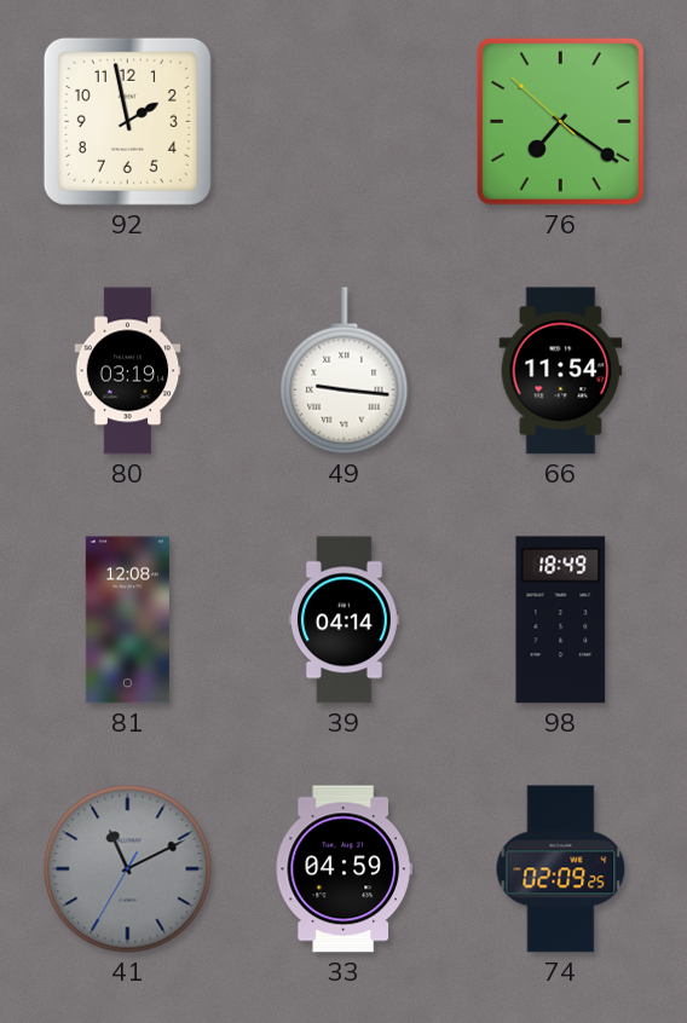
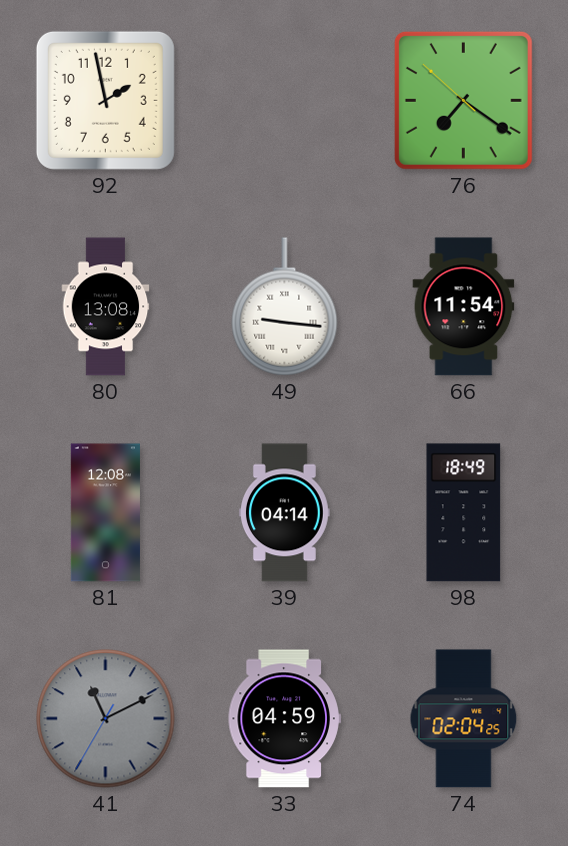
80: 03:19 -> 13:08
74: 02:09 -> 02:04
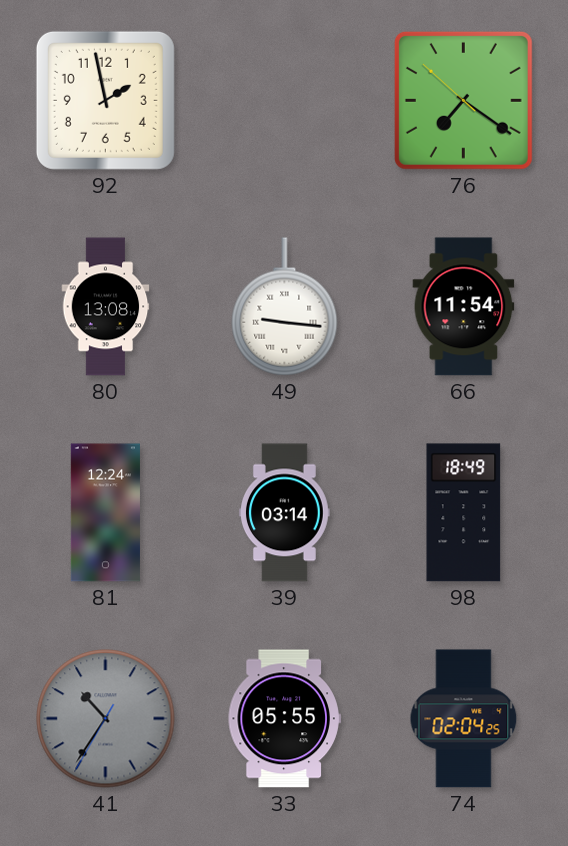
81: 12:08 -> 12:24
39: 04:14 -> 03:14
41: 11:10 -> 10:35
33: 04:59 -> 05:55
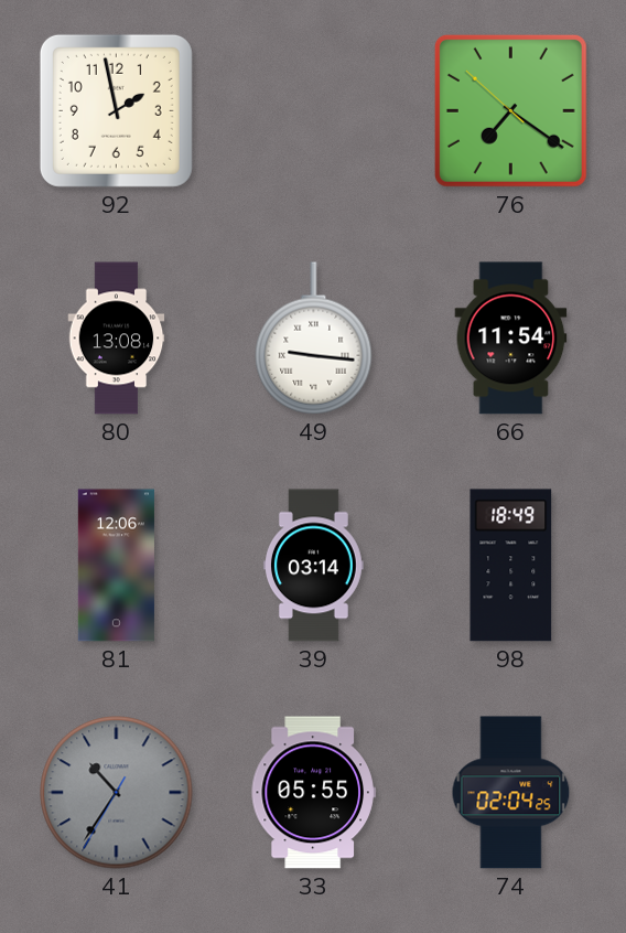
81: 12:24 -> 12:06
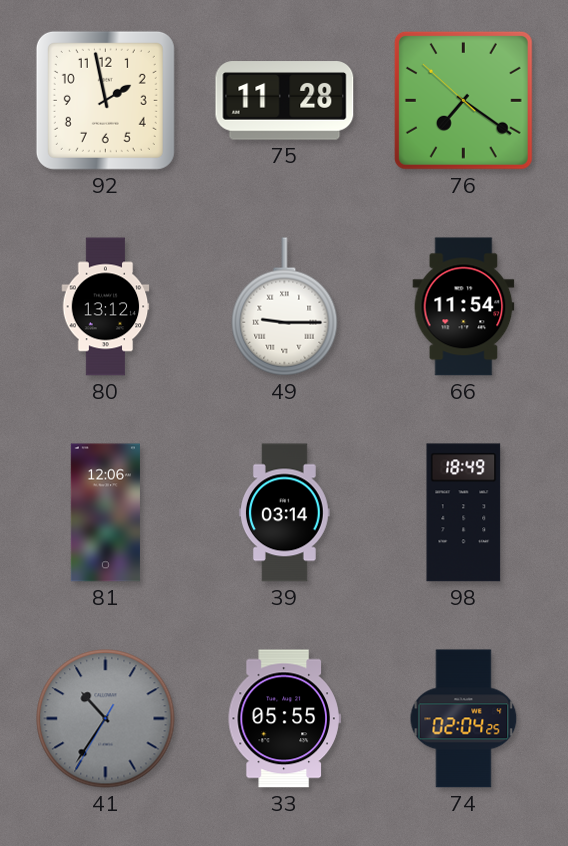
75: none -> 11:28
80: 13:08 -> 13:12
49: 9:16 -> 9:15
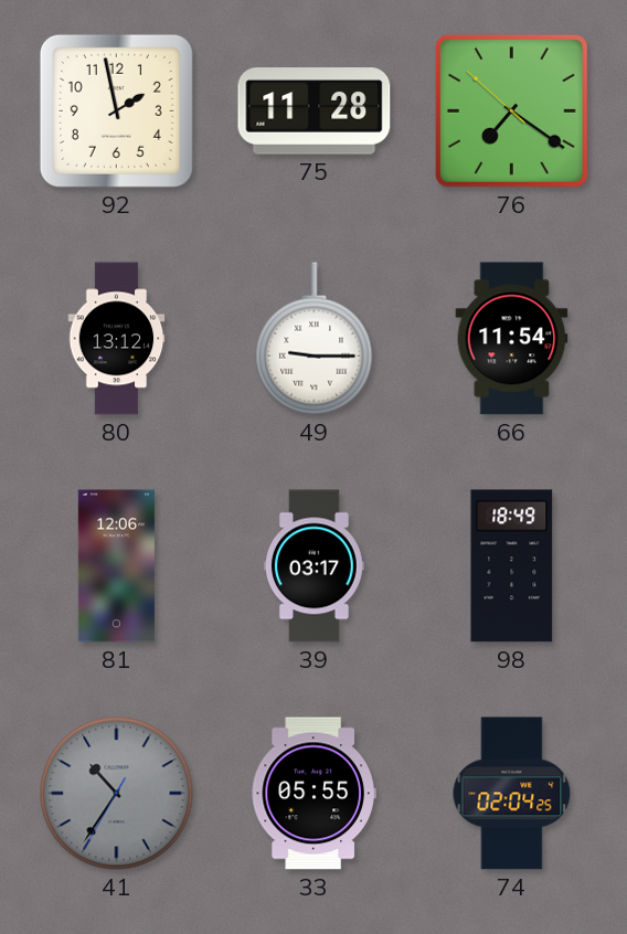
39: 03:14 -> 03:17
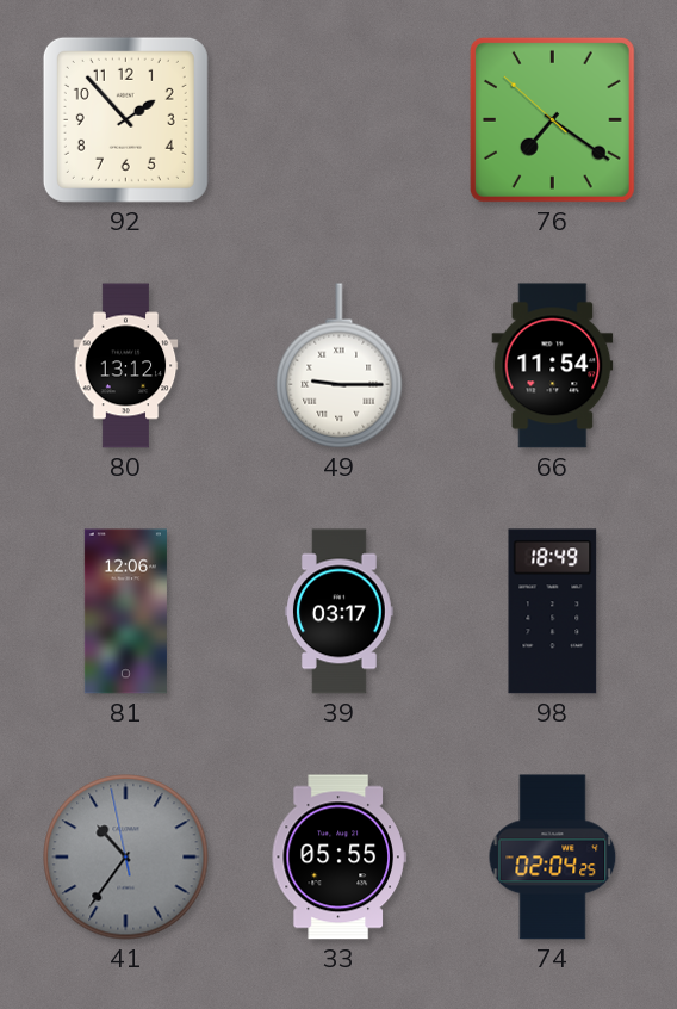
92: 1:58 -> 1:53
75: 11:28 -> none
41: 10:35:35 -> 10:35:58
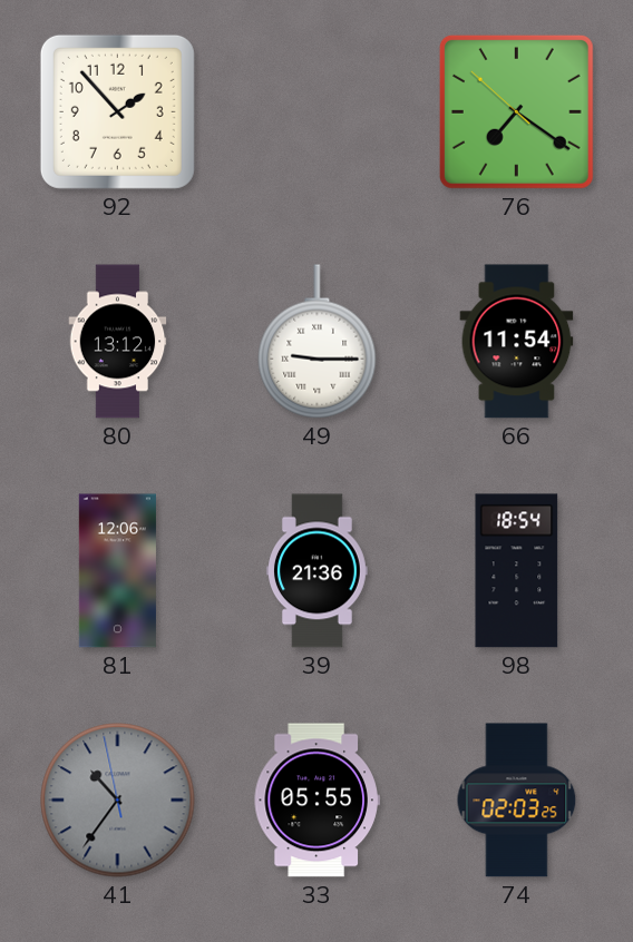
39: 03:17 -> 21:36
98: 18:49 -> 18:54
74: 02:04 -> 02:03
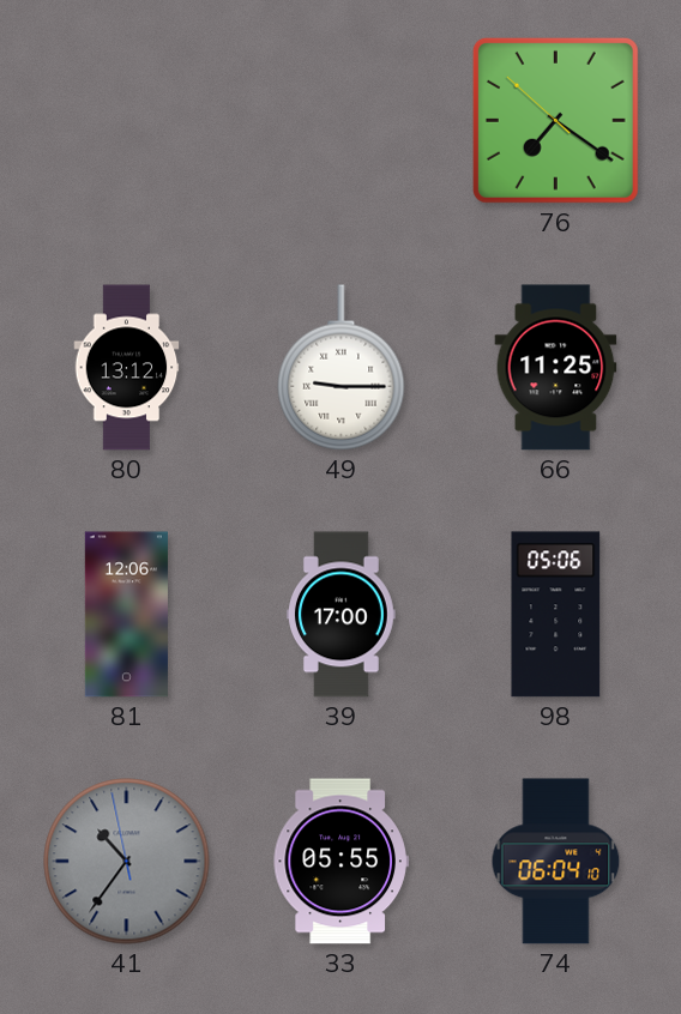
92: 1:53 -> none
66: 11:54 -> 11:25
39: 21:36 -> 17:00
98: 18:54 -> 05:06
74: 02:03 -> 06:04
